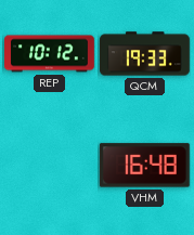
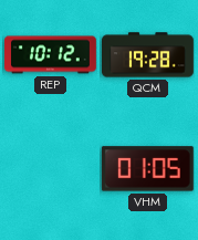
QCM: 19:33 -> 19:28
VHM: 16:48 -> 01:05
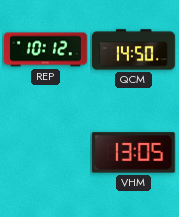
QCM: 19:28 -> 14:50
VHM: 01:05 -> 13:05
